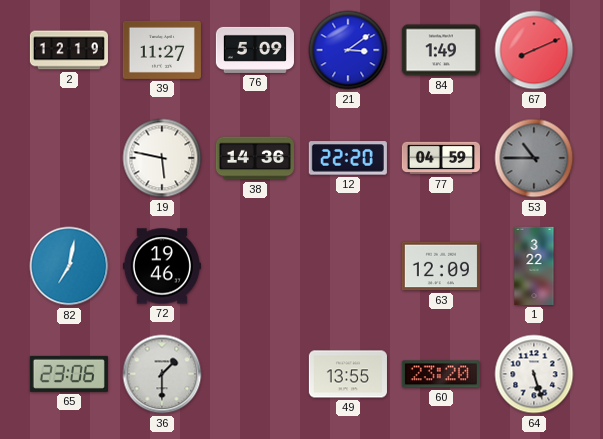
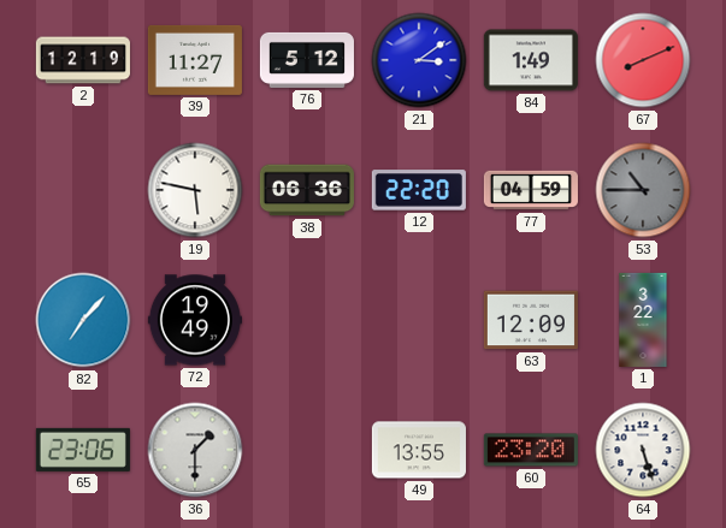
76: 5:09 -> 5:12
38: 14:36 -> 06:36
82: 7:02 -> 7:07
72: 19:46 -> 19:49
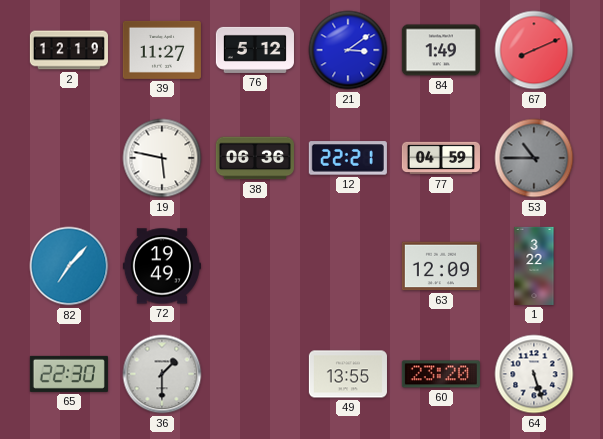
12: 22:20 -> 22:21
65: 23:06 -> 22:30
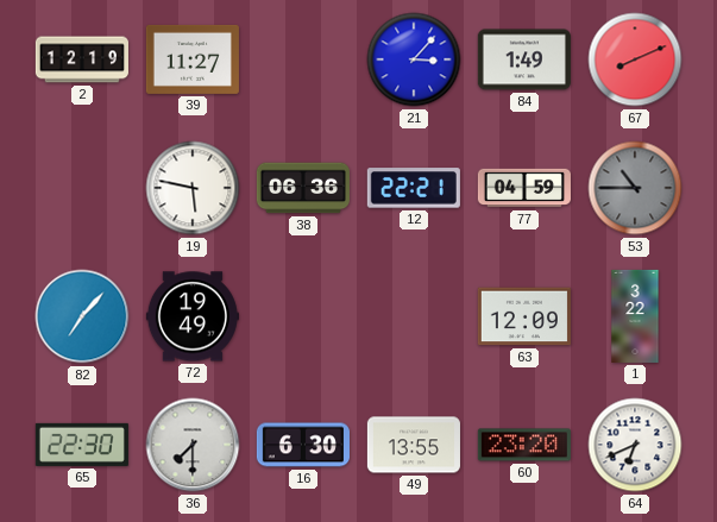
76: 5:12 -> none
21: 3:09 -> 3:07
36: 1:30 -> 7:30
16: none -> 6:30
64: 5:27 -> 6:41
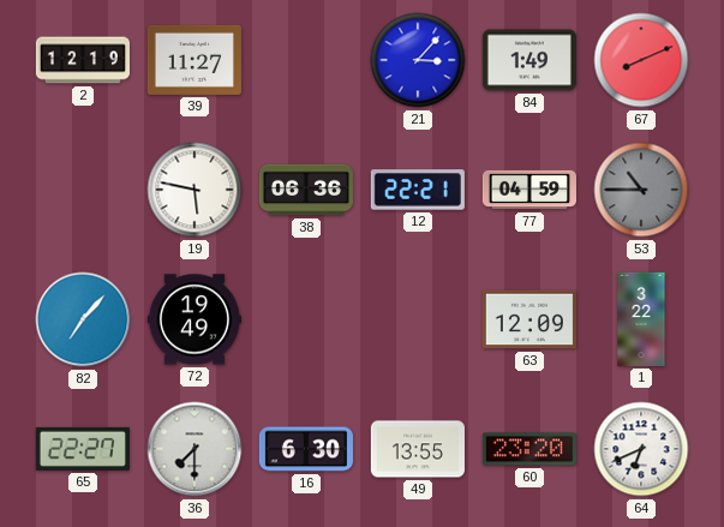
65: 22:30 -> 22:27
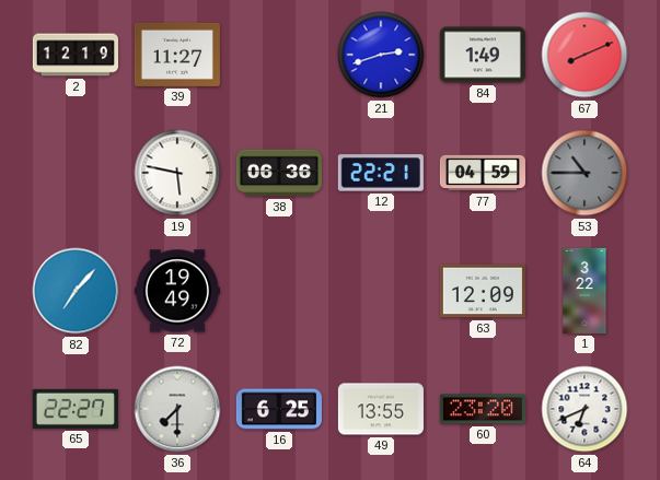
21: 3:07 -> 2:42
16: 6:30 -> 6:25
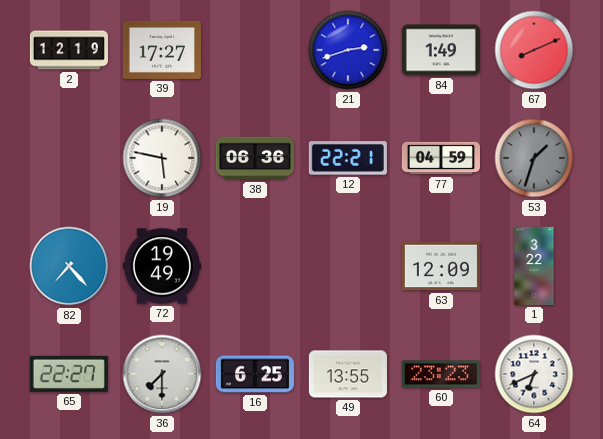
39: 11:27 -> 17:27
53: 10:45 -> 1:33
82: 7:07 -> 7:23
60: 23:20 -> 23:23
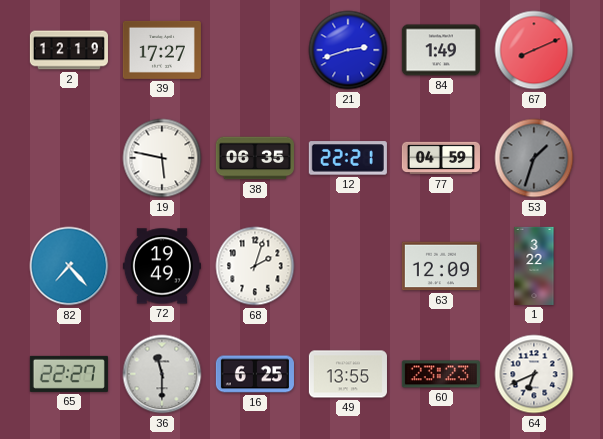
38: 06:36 -> 06:35
68: none -> 2:03
36: 7:30 -> 11:30
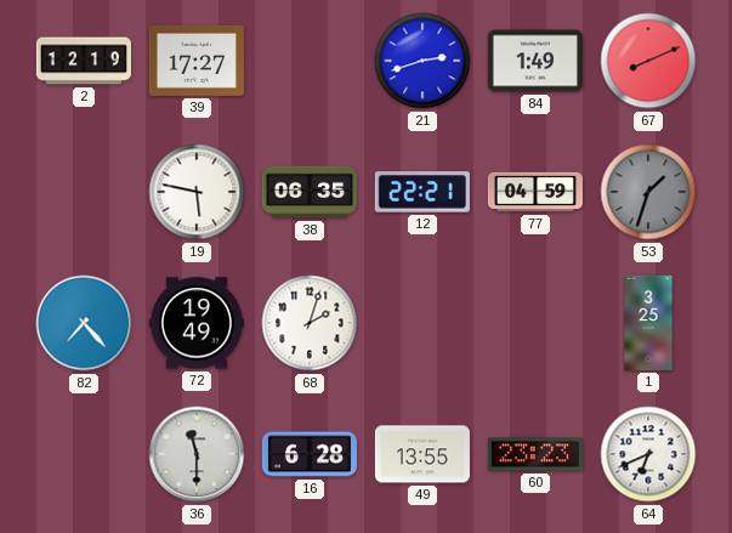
63: 12:09 -> none
1: 3:22 -> 3:25
65: 22:27 -> none
16: 6:25 -> 6:28
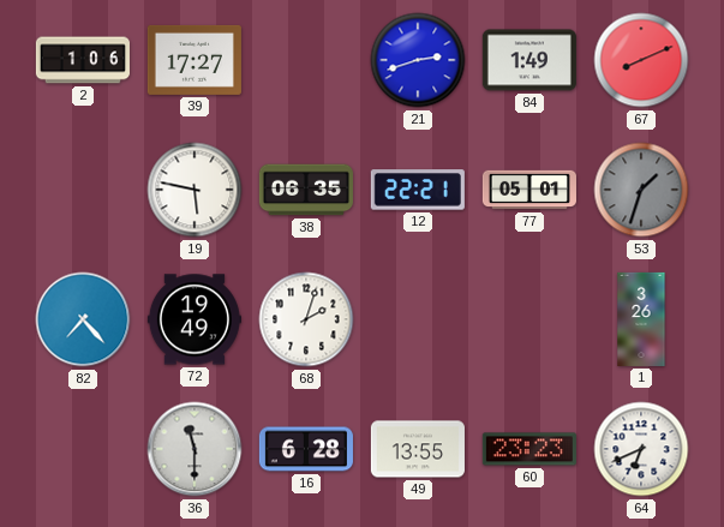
2: 12:19 -> 1:06
77: 04:59 -> 05:01
1: 3:25 -> 3:26
